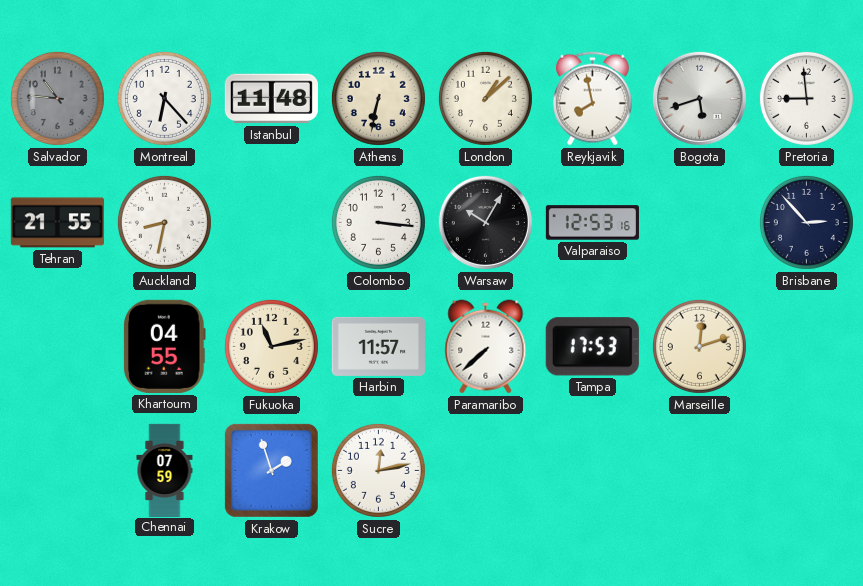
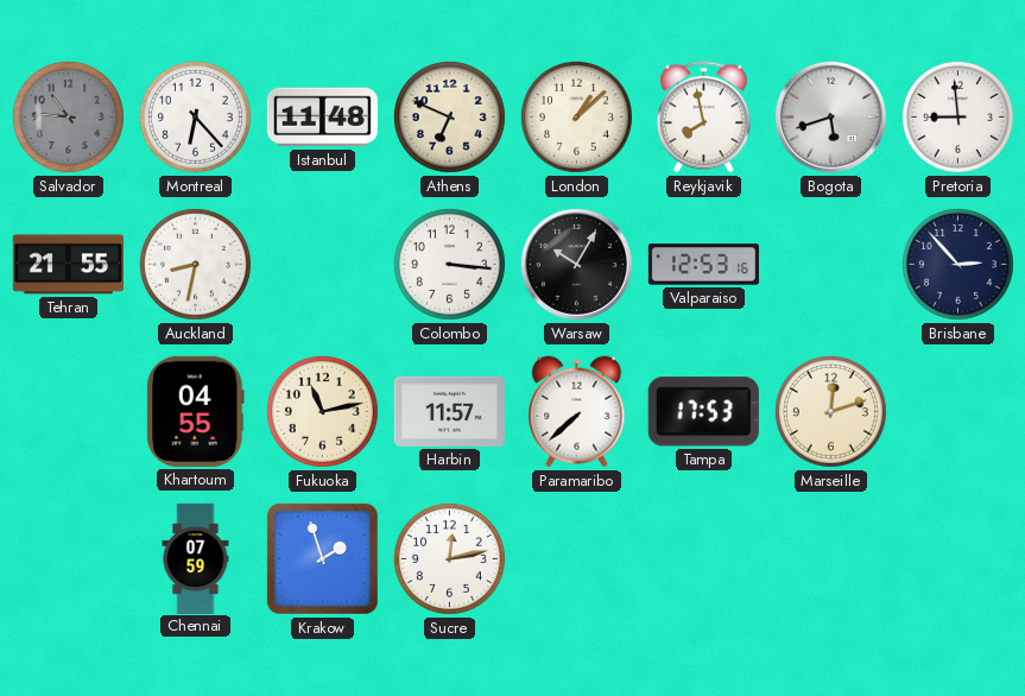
Athens: 6:32 -> 6:49
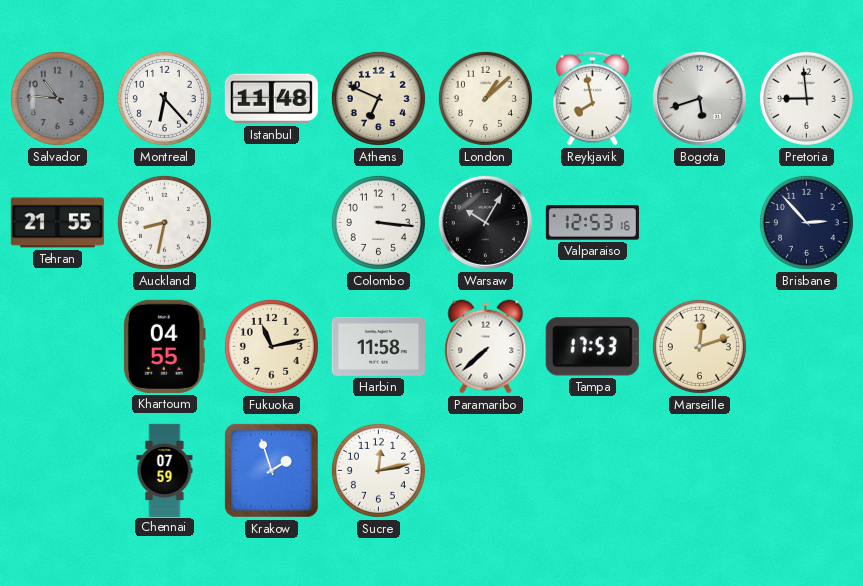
Harbin: 11:57 -> 11:58
